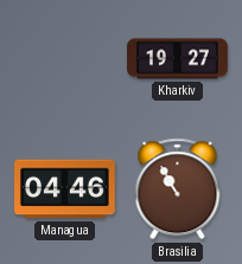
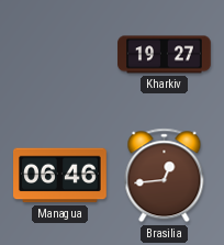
Managua: 04:46 -> 06:46
Brasilia: 10:55 -> 12:44
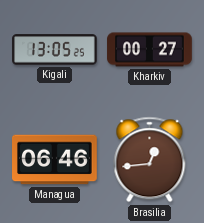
Kigali: none -> 13:05
Kharkiv: 19:27 -> 00:27
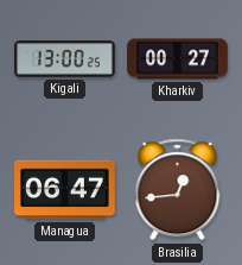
Kigali: 13:05 -> 13:00
Managua: 06:46 -> 06:47
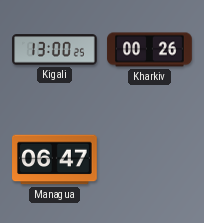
Kharkiv: 00:27 -> 00:26
Brasilia: 12:44 -> none
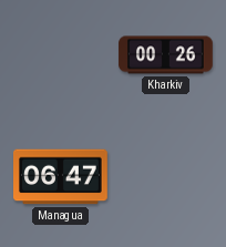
Kigali: 13:00 -> none
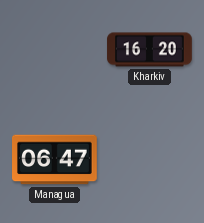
Kharkiv: 00:26 -> 16:20
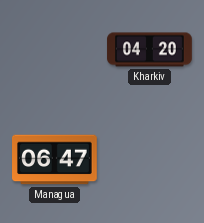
Kharkiv: 16:20 -> 04:20
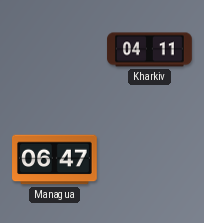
Kharkiv: 04:20 -> 04:11
